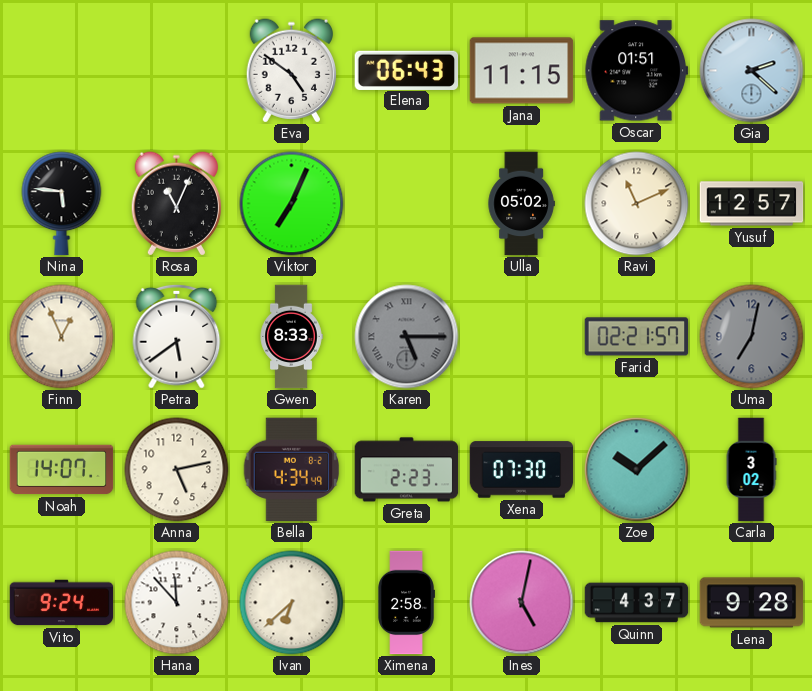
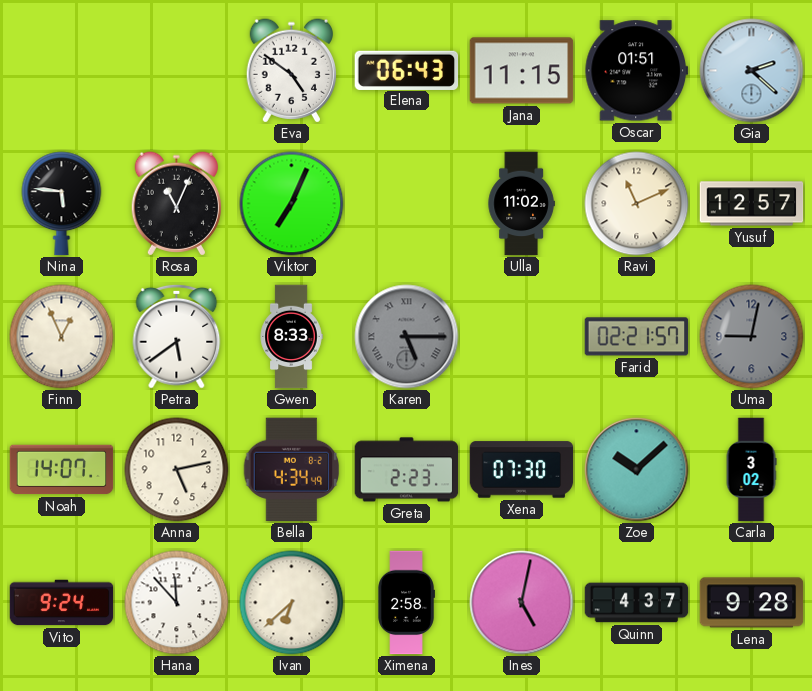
Ulla: 05:02 -> 11:02
Uma: 7:02 -> 9:02
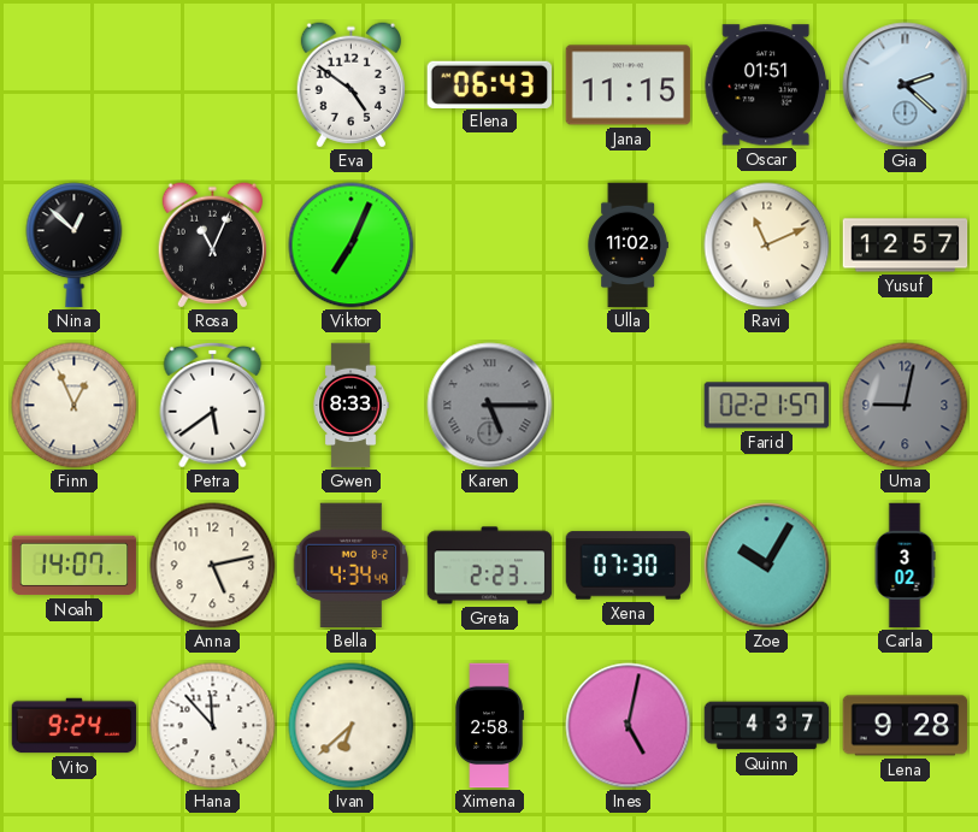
Nina: 5:46 -> 12:52
Zoe: 10:08 -> 10:05
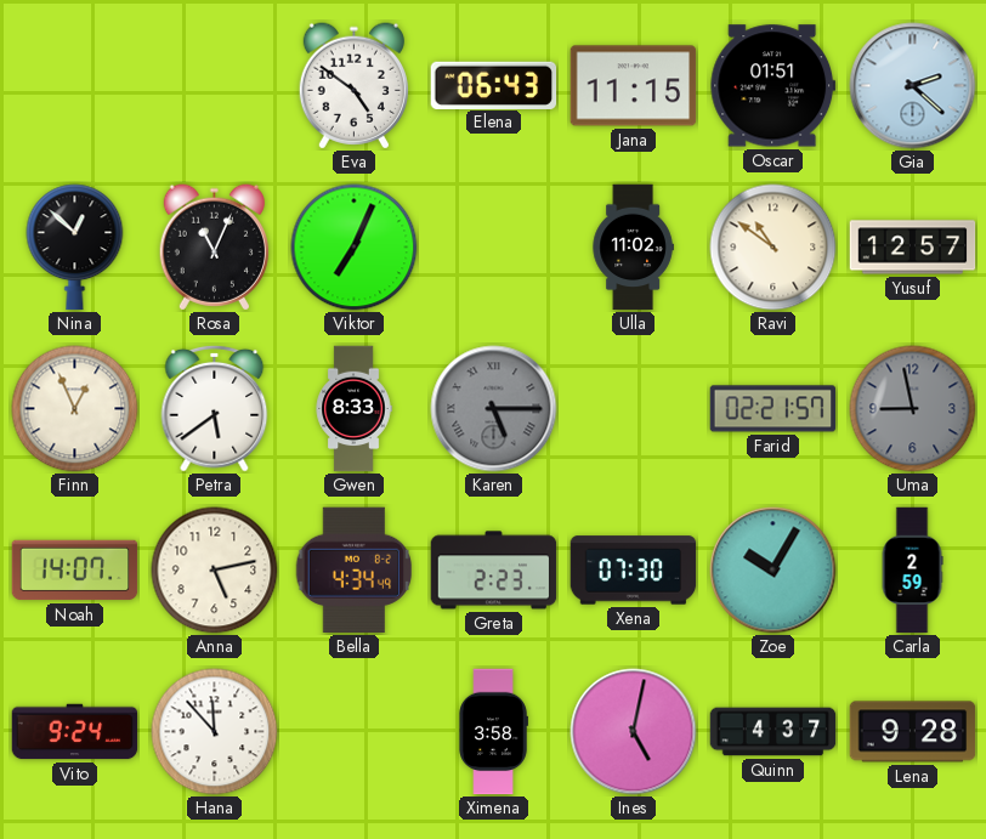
Ravi: 11:11 -> 10:51
Uma: 9:02 -> 8:58
Carla: 3:02 -> 2:59
Ivan: 6:38 -> none
Ximena: 2:58 -> 3:58
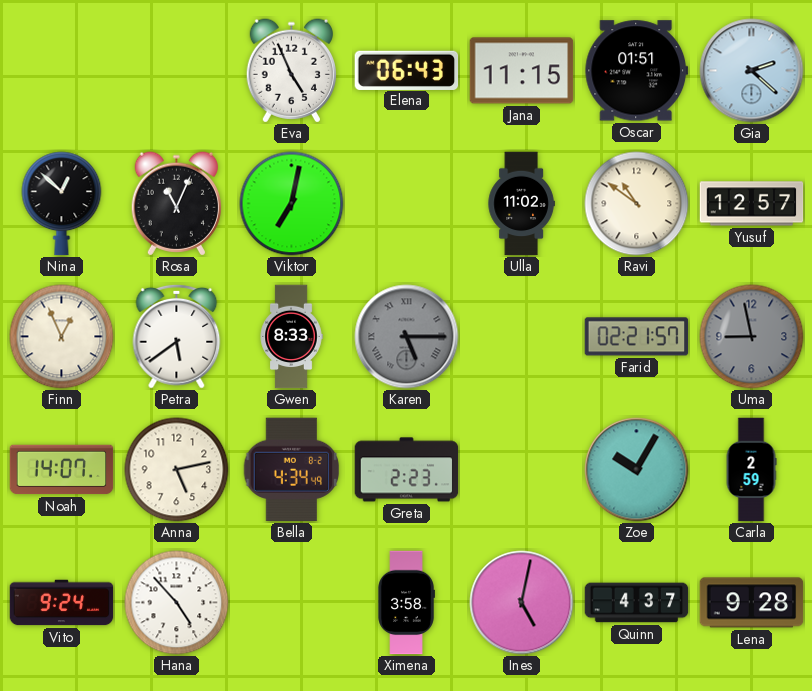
Eva: 4:51 -> 4:56
Viktor: 7:04 -> 7:02
Xena: 07:30 -> none
Hana: 11:53 -> 4:53
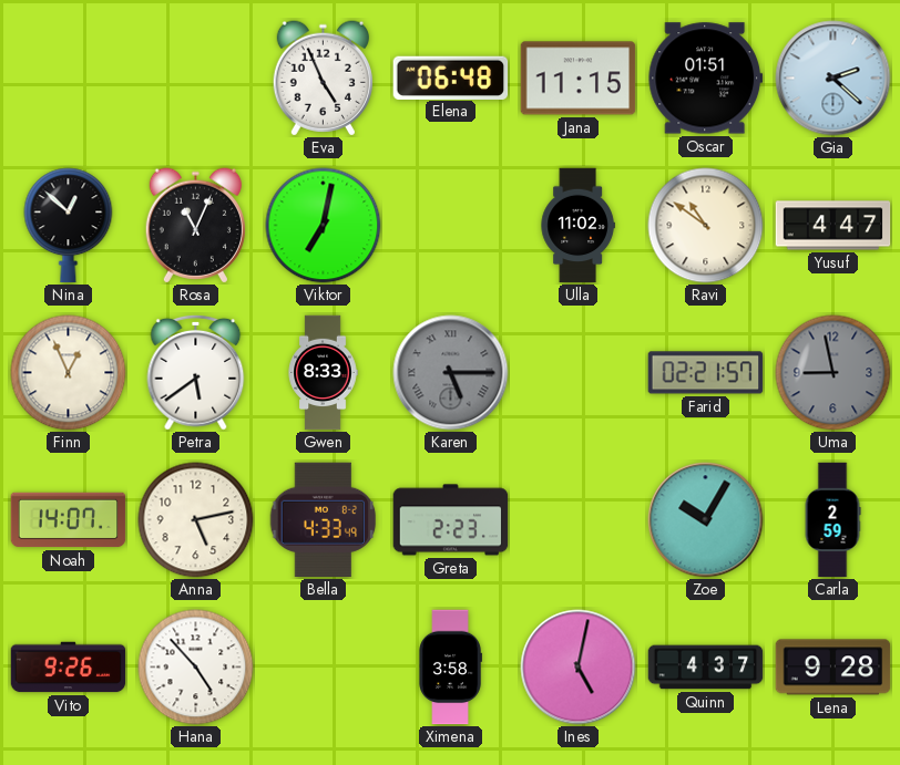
Elena: 06:43 -> 06:48
Yusuf: 12:57 -> 4:47
Bella: 4:34 -> 4:33
Vito: 9:24 -> 9:26
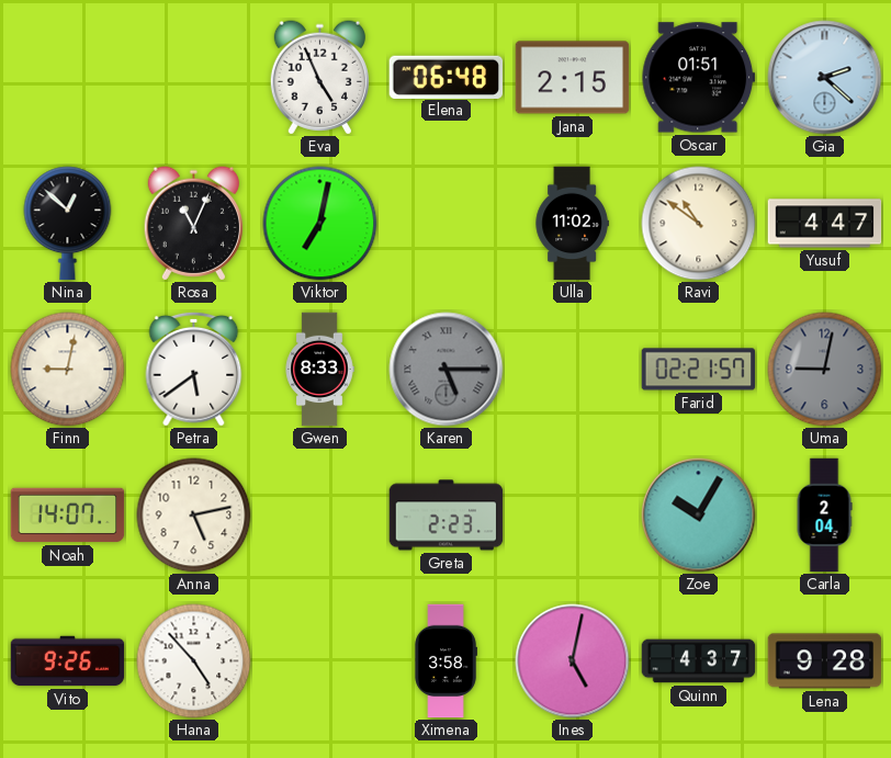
Jana: 11:15 -> 2:15
Finn: 12:56 -> 9:02
Uma: 8:58 -> 9:02
Bella: 4:33 -> none
Carla: 2:59 -> 2:04
